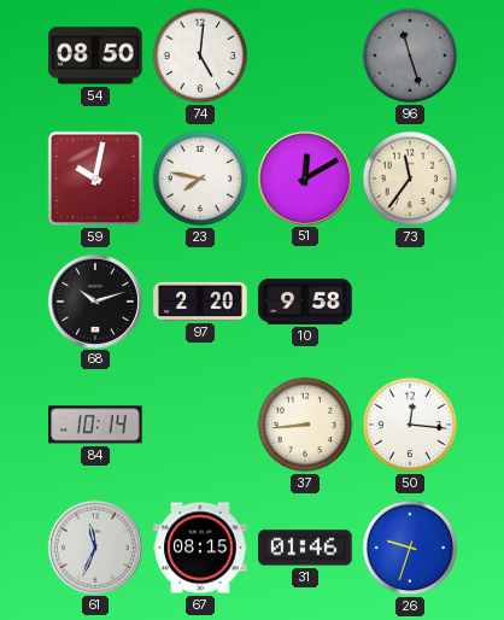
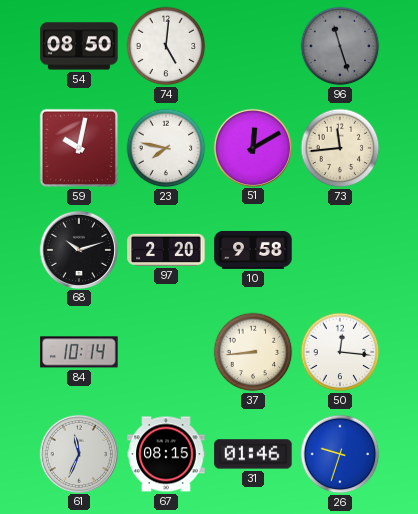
73: 11:36 -> 11:44
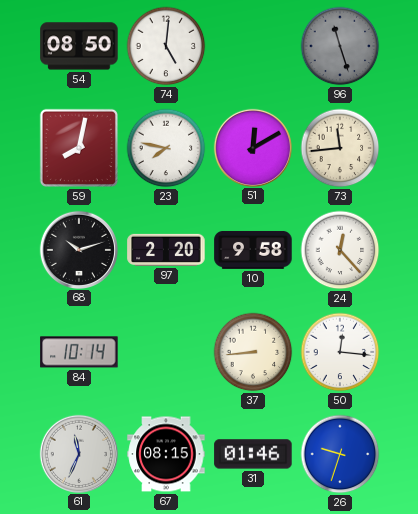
59: 10:02 -> 8:02
24: none -> 12:23
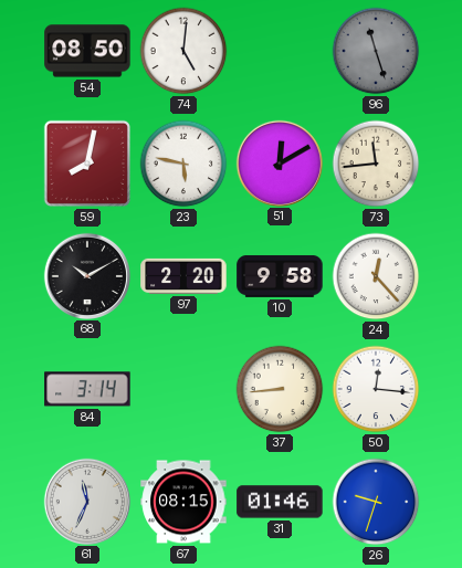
23: 7:47 -> 5:47
68: 10:12 -> 10:10
84: 10:14 -> 3:14
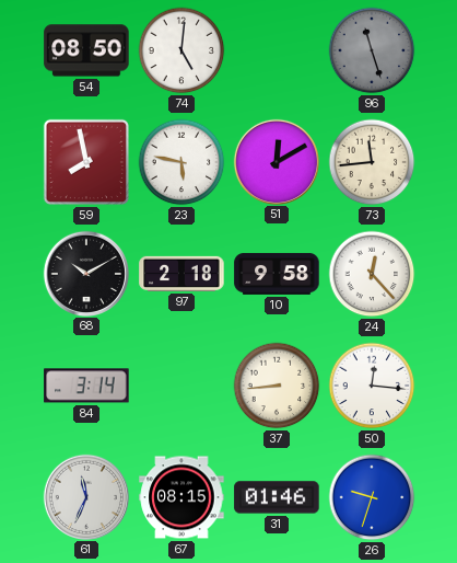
59: 8:02 -> 7:58
97: 2:20 -> 2:18
